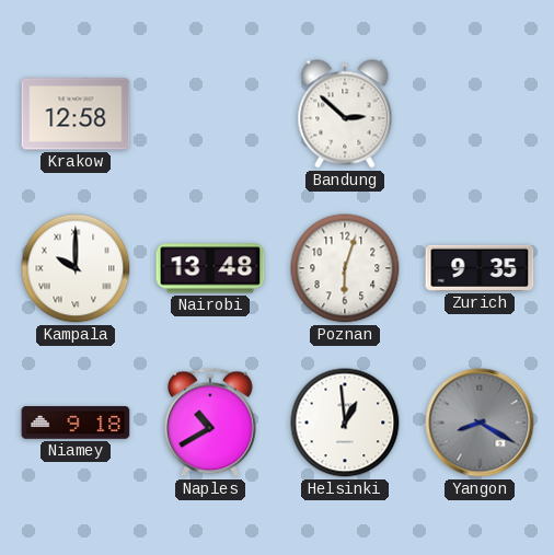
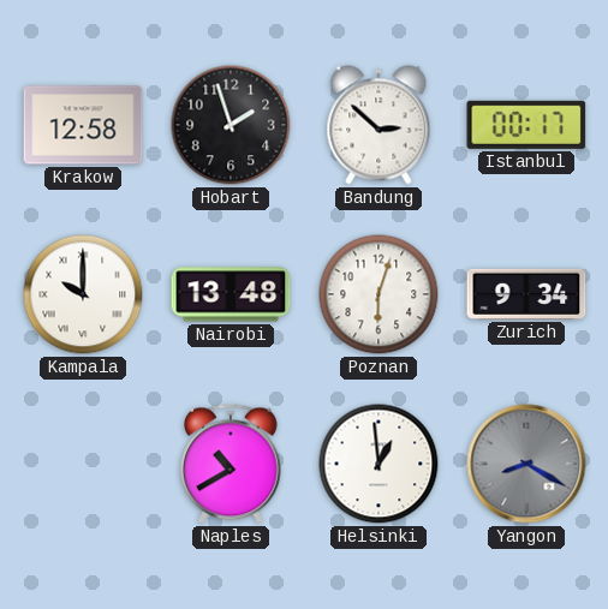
Hobart: none -> 1:57
Istanbul: none -> 00:17
Zurich: 9:35 -> 9:34
Niamey: 9:18 -> none
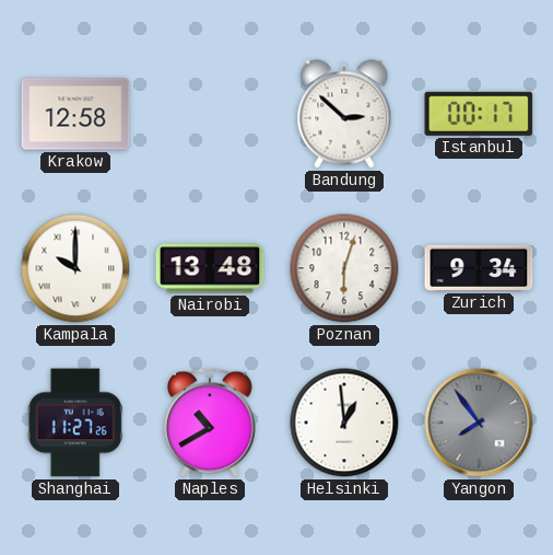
Hobart: 1:57 -> none
Shanghai: none -> 11:27
Yangon: 8:20 -> 7:54
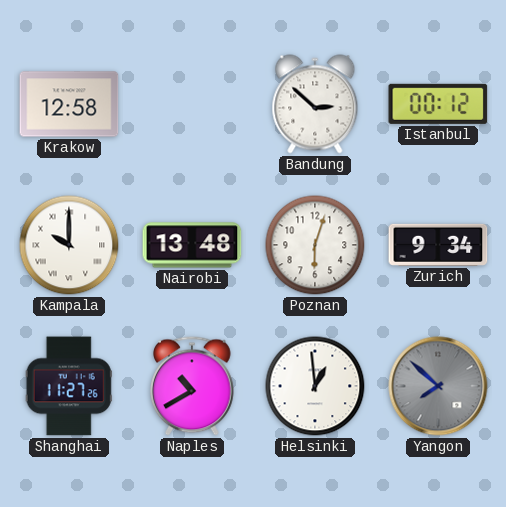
Istanbul: 00:17 -> 00:12
Yangon: 7:54 -> 7:52
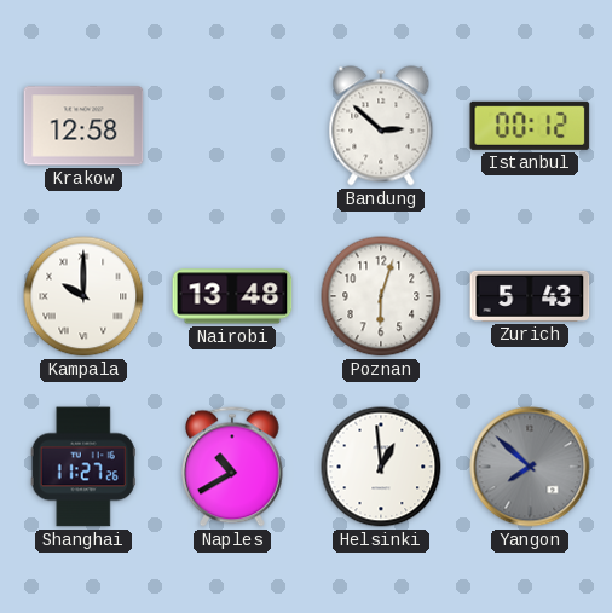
Zurich: 9:34 -> 5:43
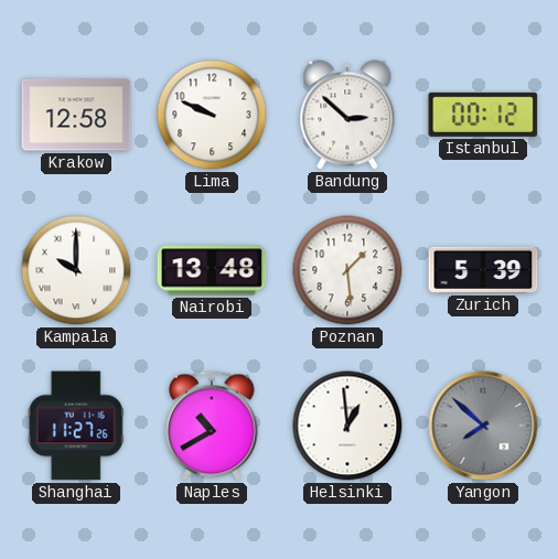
Lima: none -> 9:49
Poznan: 6:03 -> 1:29
Zurich: 5:43 -> 5:39
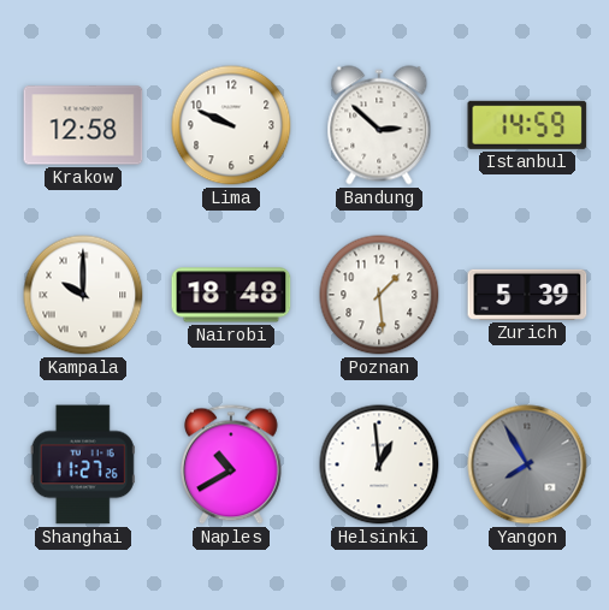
Istanbul: 00:12 -> 14:59
Nairobi: 13:48 -> 18:48
Yangon: 7:52 -> 7:55
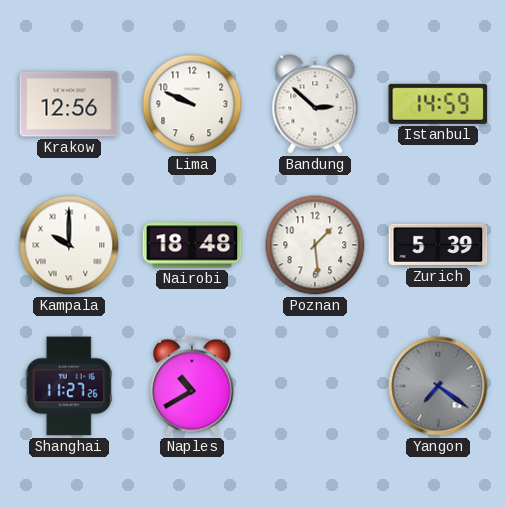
Krakow: 12:58 -> 12:56
Helsinki: 12:59 -> none
Yangon: 7:55 -> 7:21
